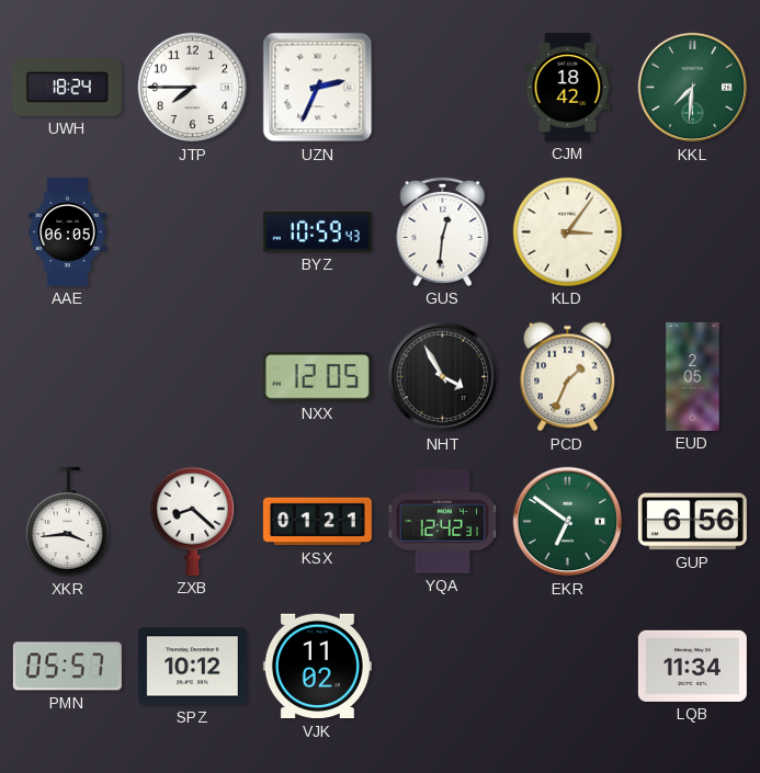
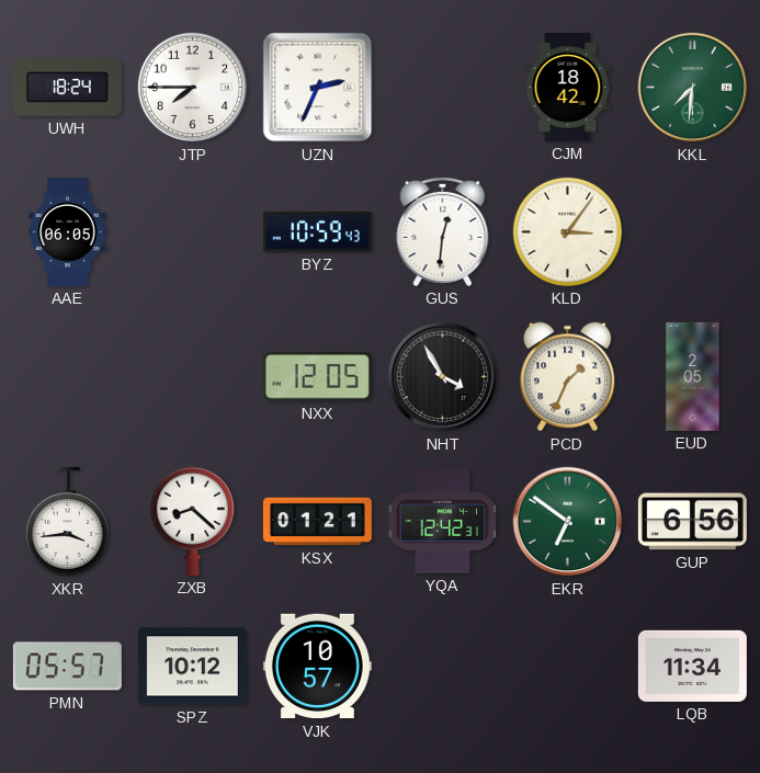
VJK: 11:02 -> 10:57
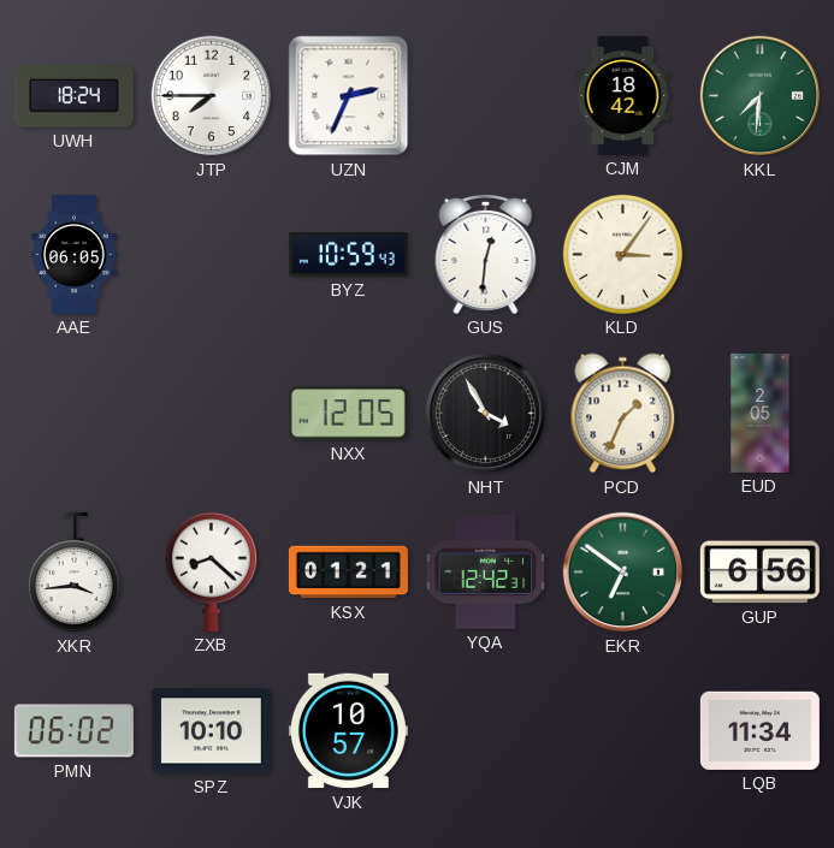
PMN: 05:57 -> 06:02
SPZ: 10:12 -> 10:10
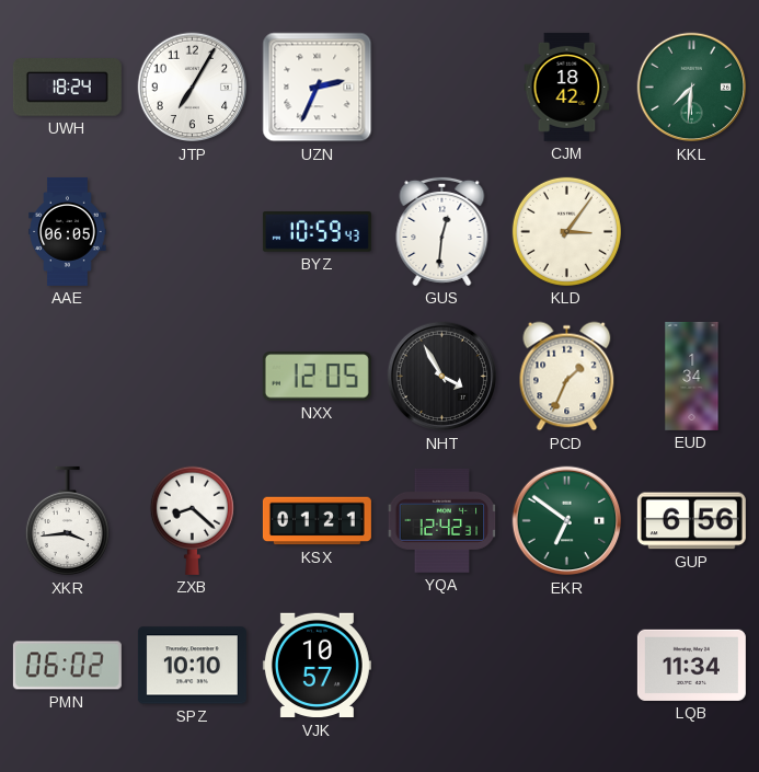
JTP: 7:45 -> 7:05
EUD: 2:05 -> 1:34
